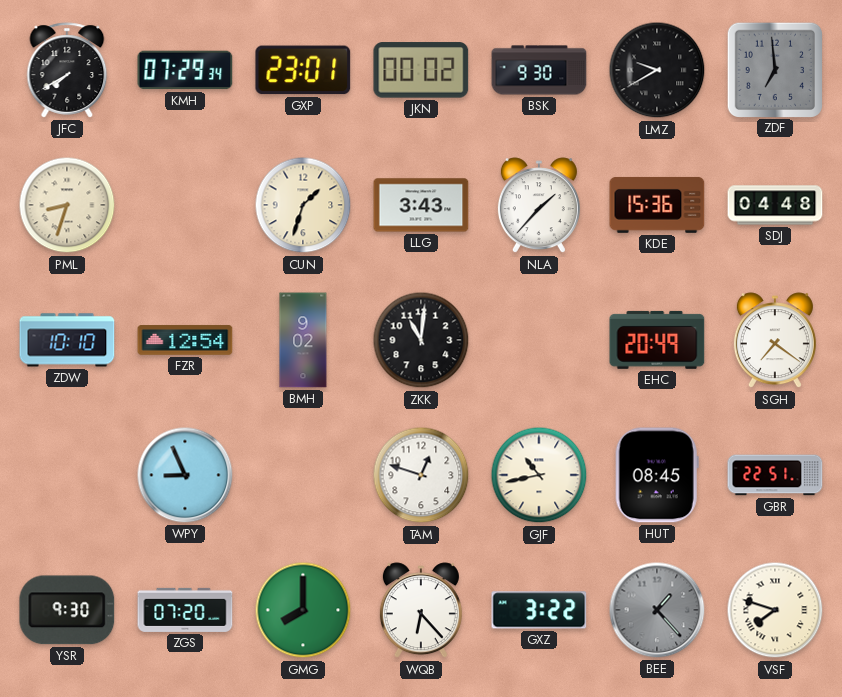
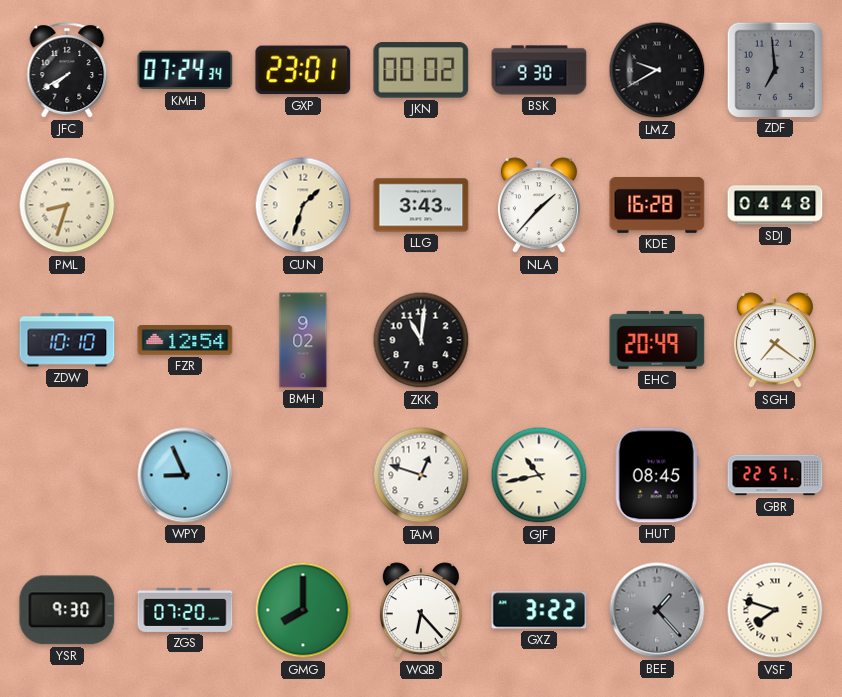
KMH: 07:29 -> 07:24
KDE: 15:36 -> 16:28
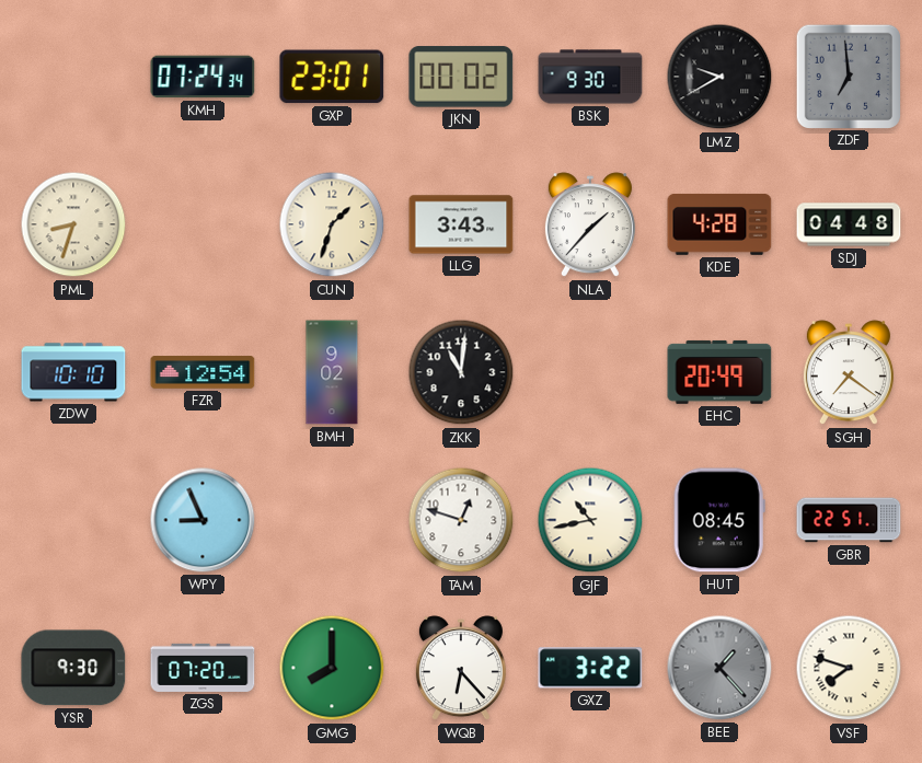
JFC: 7:40 -> none
KDE: 16:28 -> 4:28
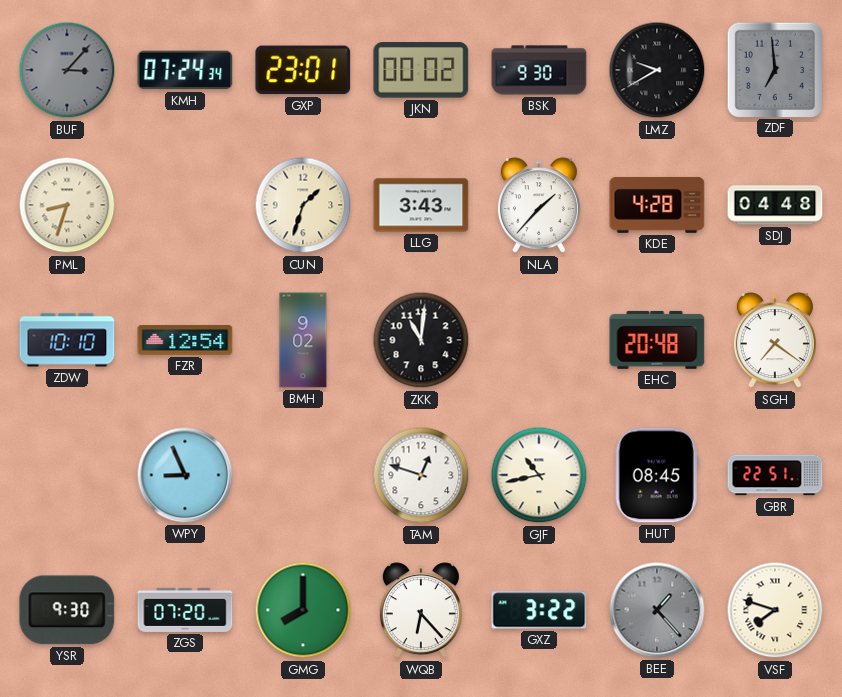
BUF: none -> 3:07
EHC: 20:49 -> 20:48
